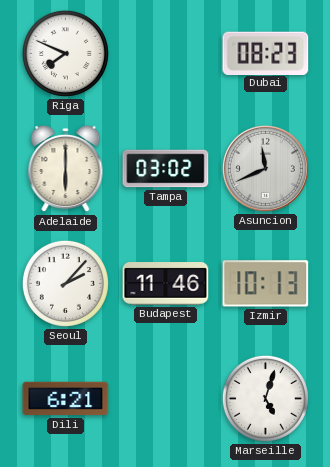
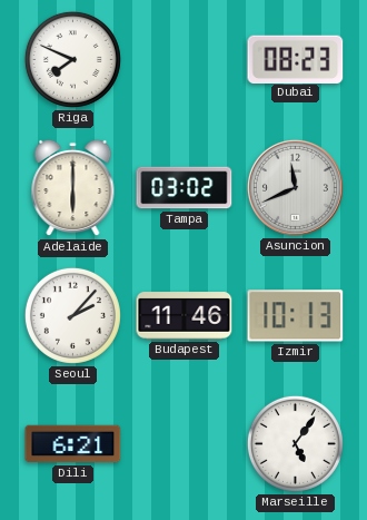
Marseille: 5:03 -> 5:06
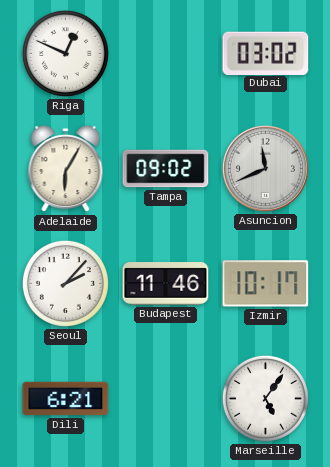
Riga: 7:49 -> 12:49
Dubai: 08:23 -> 03:02
Adelaide: 6:00 -> 6:05
Tampa: 03:02 -> 09:02
Izmir: 10:13 -> 10:17
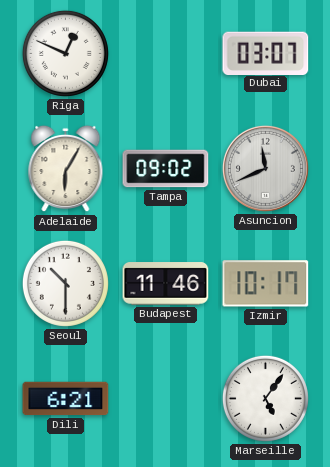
Dubai: 03:02 -> 03:07
Seoul: 2:07 -> 10:30
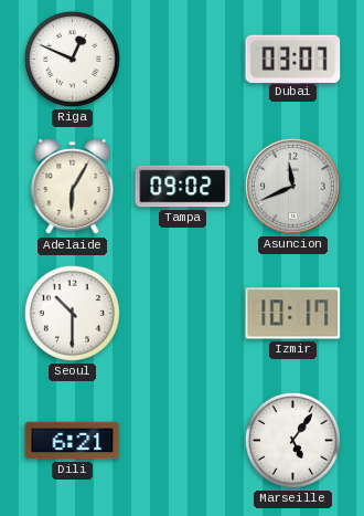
Budapest: 11:46 -> none
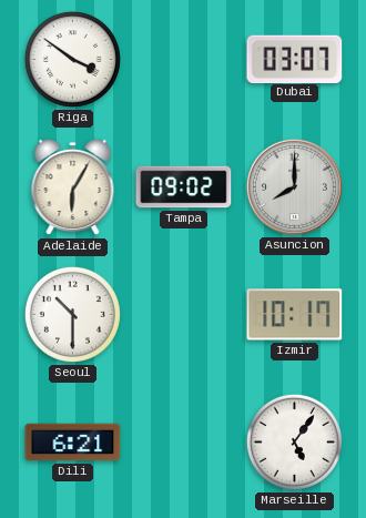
Riga: 12:49 -> 3:51
Asuncion: 11:41 -> 8:00
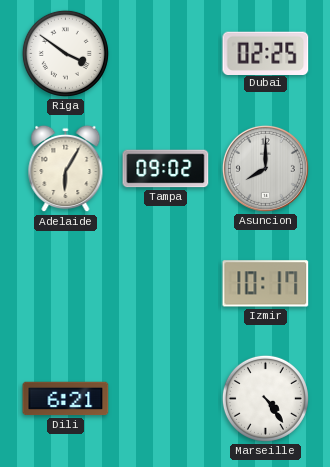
Dubai: 03:07 -> 02:25
Seoul: 10:30 -> none
Marseille: 5:06 -> 4:24
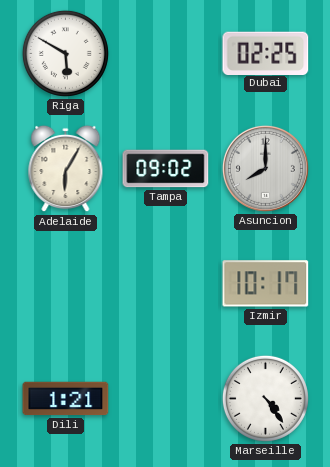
Riga: 3:51 -> 5:50
Dili: 6:21 -> 1:21
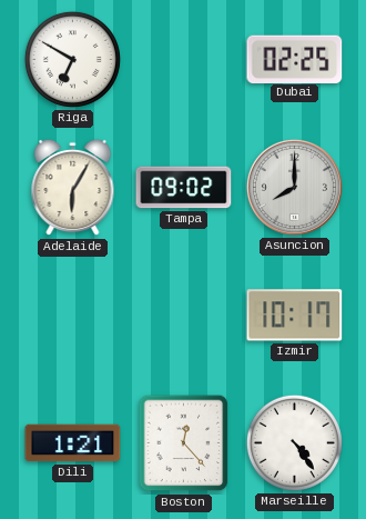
Riga: 5:50 -> 6:50
Boston: none -> 12:23
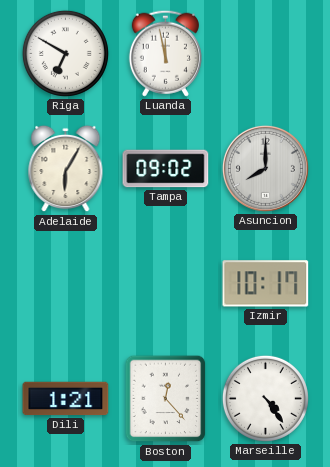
Luanda: none -> 11:58
Dubai: 02:25 -> none
